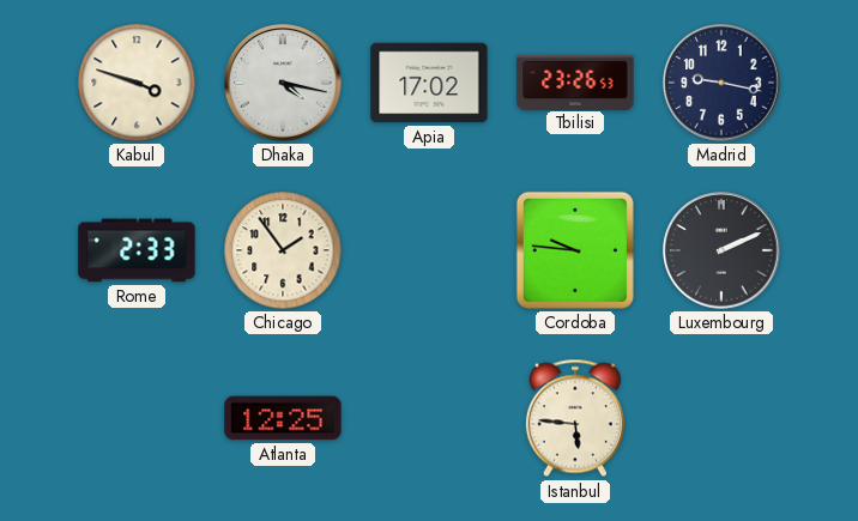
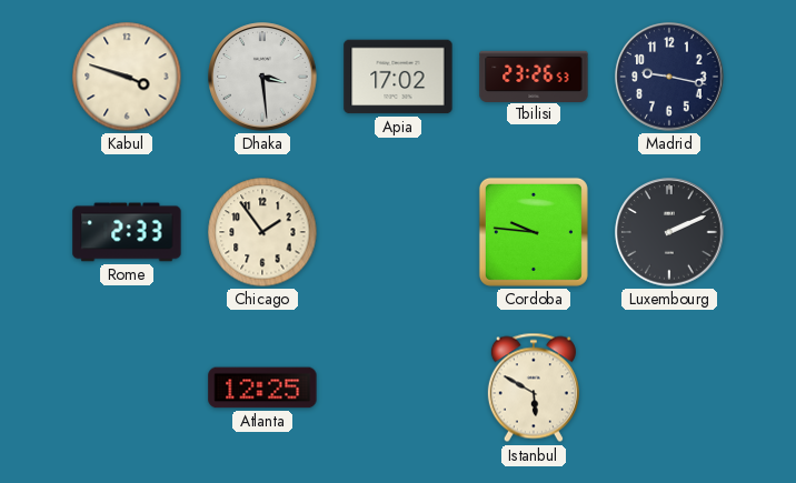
Dhaka: 4:17 -> 3:29
Istanbul: 5:46 -> 5:50
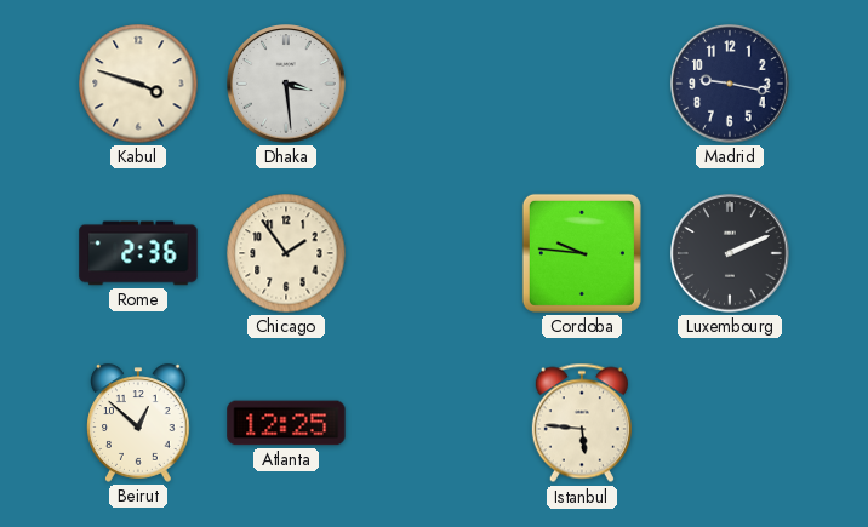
Apia: 17:02 -> none
Tbilisi: 23:26 -> none
Rome: 2:33 -> 2:36
Beirut: none -> 12:52
Istanbul: 5:50 -> 5:46
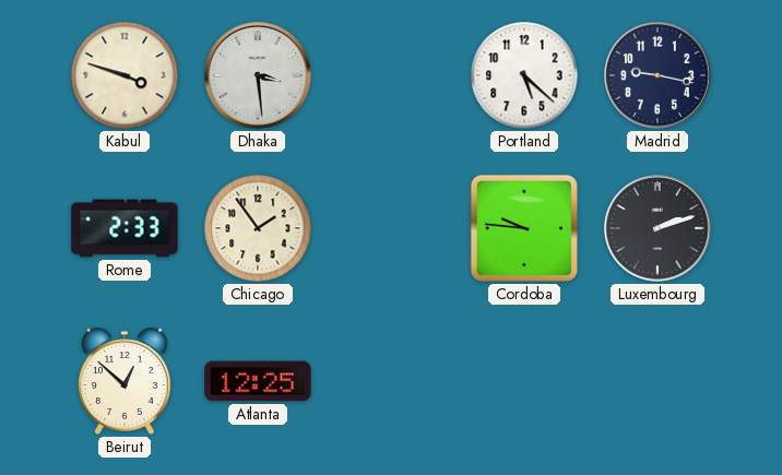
Portland: none -> 5:22
Rome: 2:36 -> 2:33
Luxembourg: 2:11 -> 2:12
Istanbul: 5:46 -> none
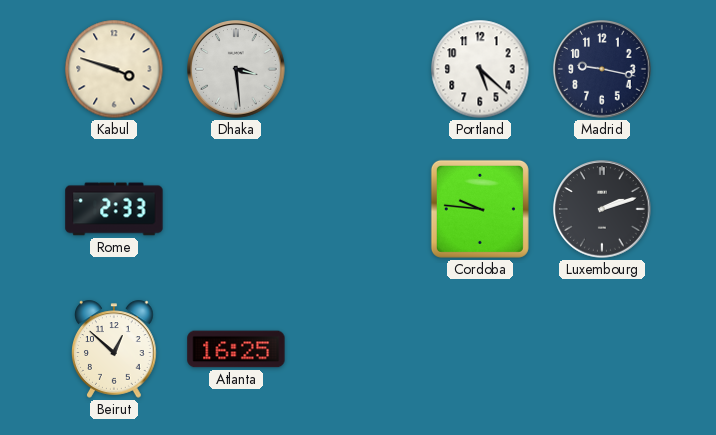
Chicago: 1:54 -> none
Atlanta: 12:25 -> 16:25
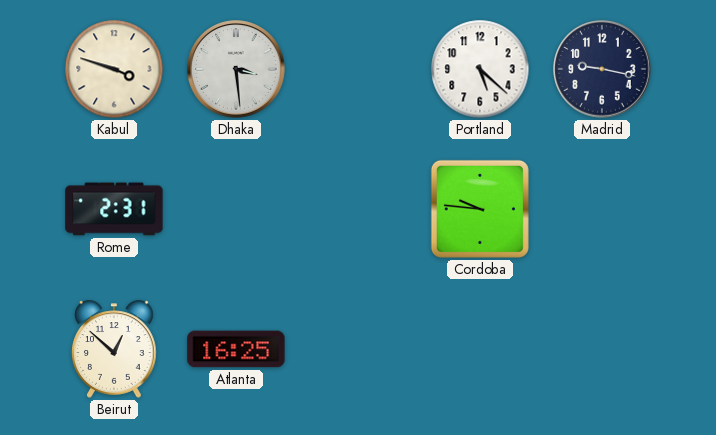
Rome: 2:33 -> 2:31
Luxembourg: 2:12 -> none
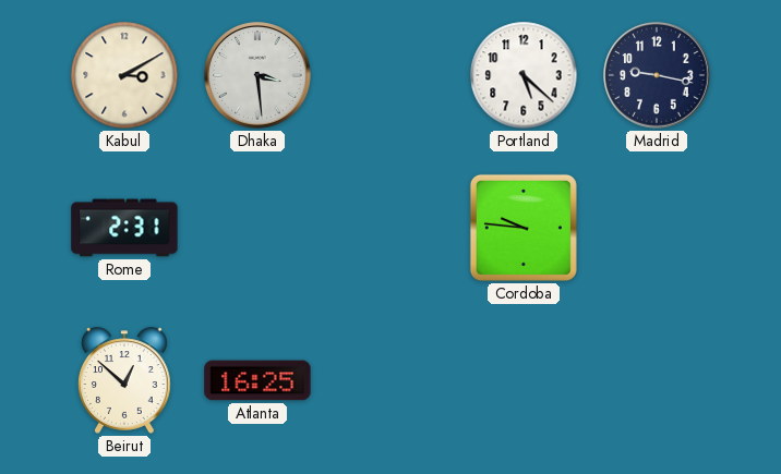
Kabul: 3:48 -> 3:10
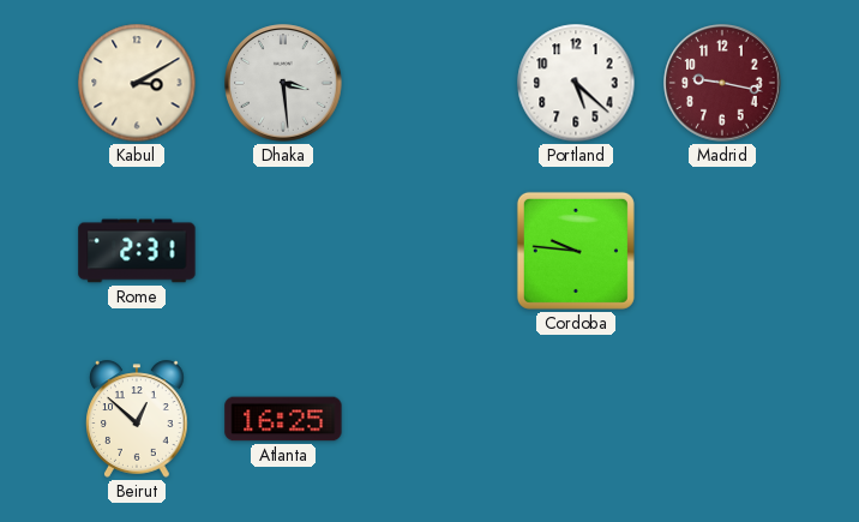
Madrid dial: navy -> burgundy
